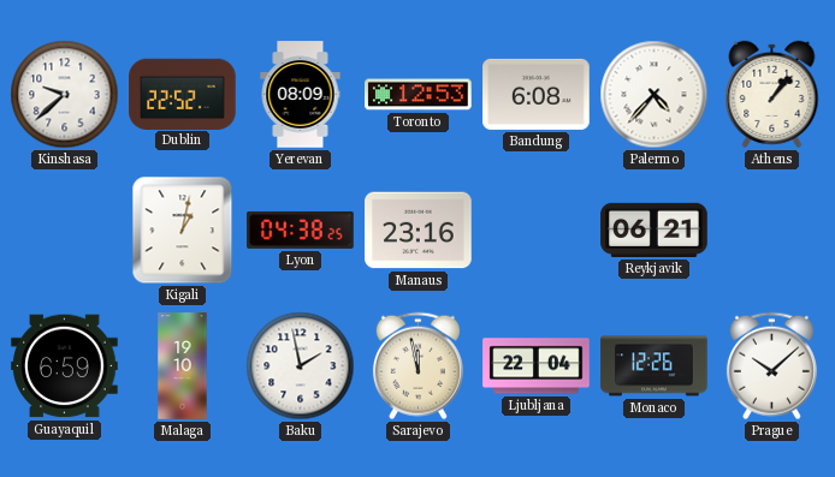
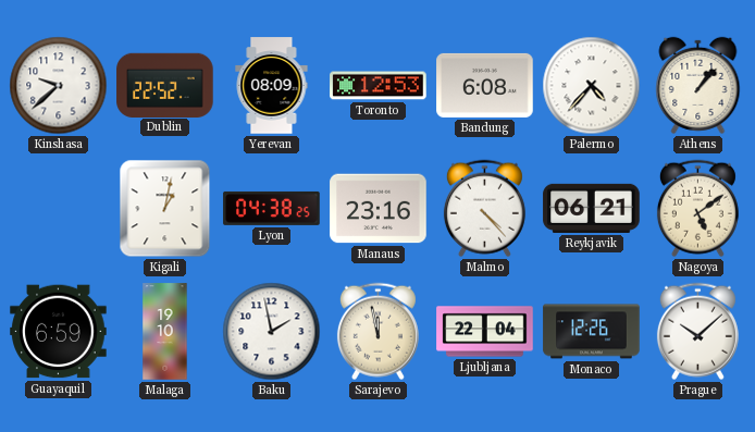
Malmo: none -> 4:23
Nagoya: none -> 5:09
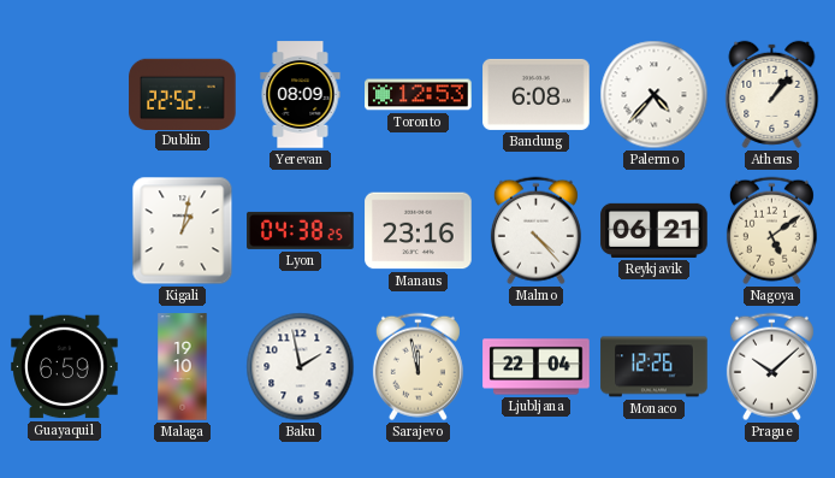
Kinshasa: 9:38 -> none
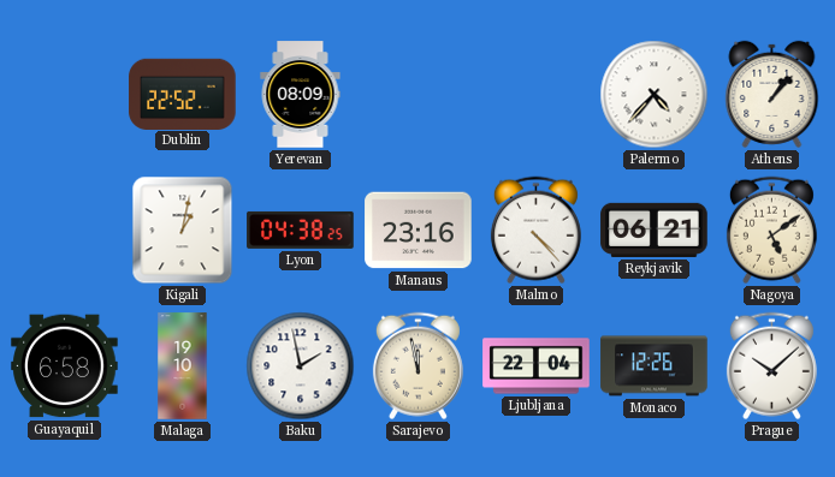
Toronto: 12:53 -> none
Bandung: 6:08 -> none
Guayaquil: 6:59 -> 6:58
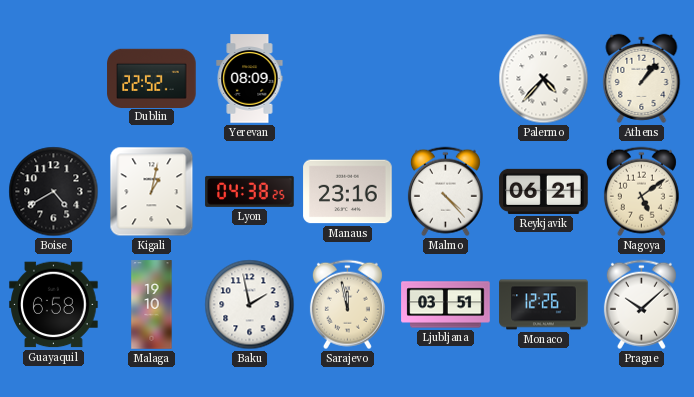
Boise: none -> 4:40
Ljubljana: 22:04 -> 03:51
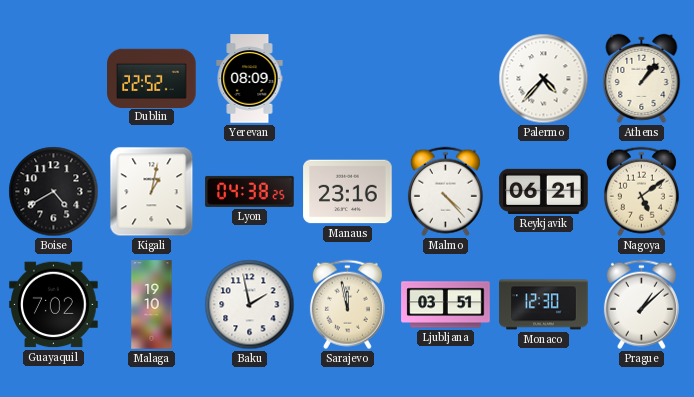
Guayaquil: 6:58 -> 7:02
Monaco: 12:26 -> 12:30
Prague: 10:08 -> 1:08
